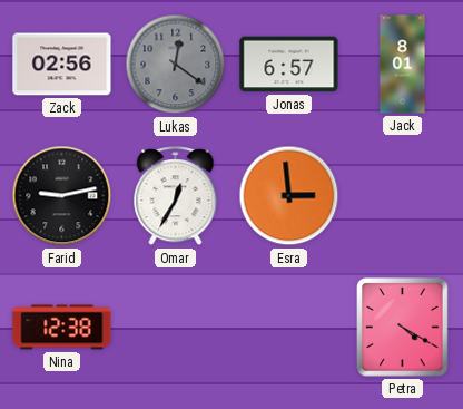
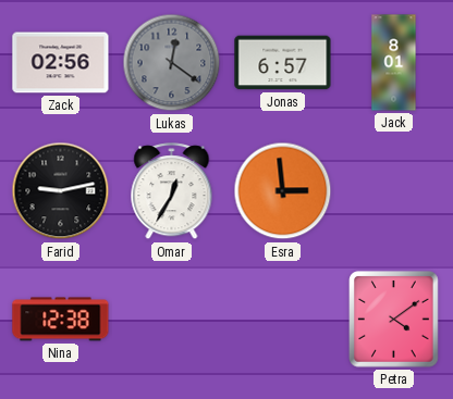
Petra: 4:20 -> 4:09
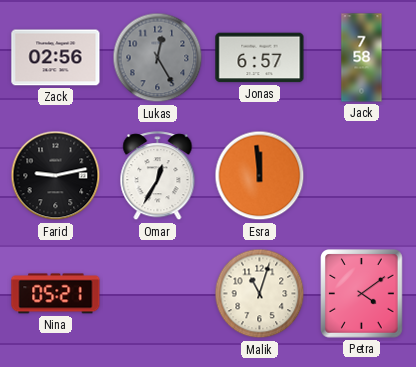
Lukas: 12:21 -> 12:25
Jack: 8:01 -> 7:58
Esra: 2:59 -> 11:59
Nina: 12:38 -> 05:21
Malik: none -> 11:03
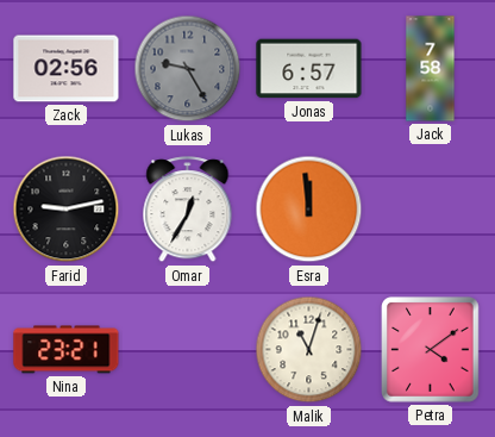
Lukas: 12:25 -> 9:25
Nina: 05:21 -> 23:21
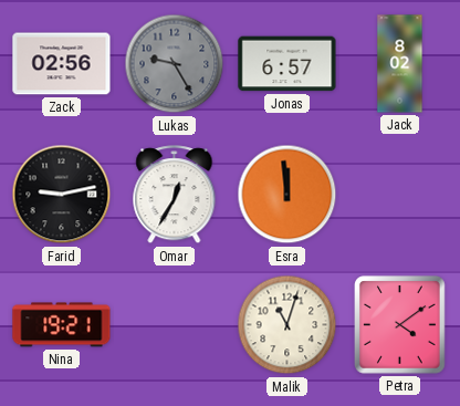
Jack: 7:58 -> 8:02
Nina: 23:21 -> 19:21
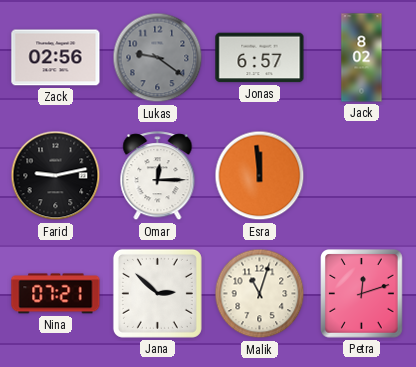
Lukas: 9:25 -> 9:21
Omar: 12:35 -> 12:15
Nina: 19:21 -> 07:21
Jana: none -> 2:52
Petra: 4:09 -> 12:12
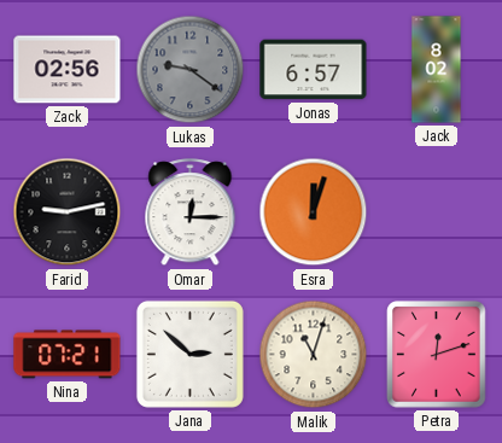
Esra: 11:59 -> 12:03
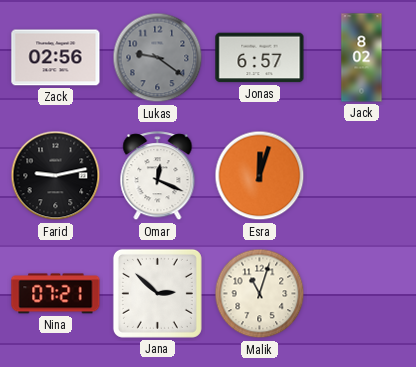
Omar: 12:15 -> 12:19
Petra: 12:12 -> none
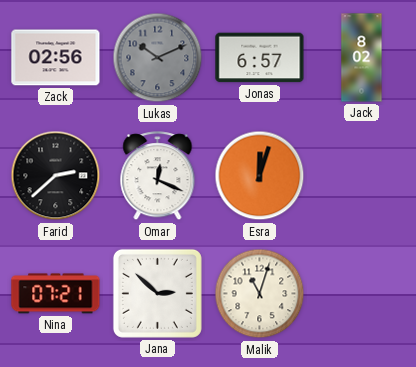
Lukas: 9:21 -> 10:11
Farid: 9:13 -> 2:38
